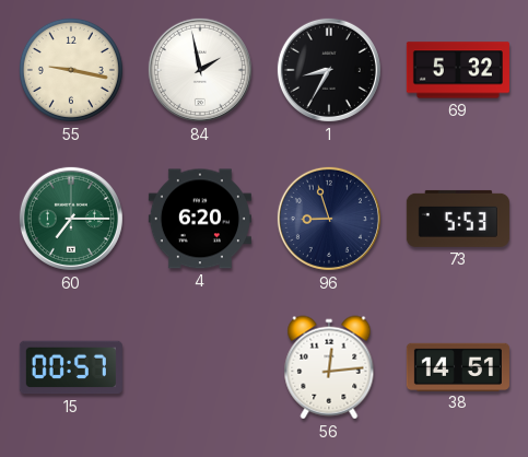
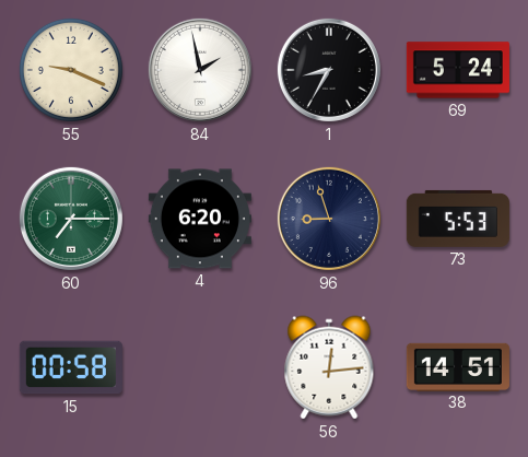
55: 9:17 -> 9:19
69: 5:32 -> 5:24
15: 00:57 -> 00:58
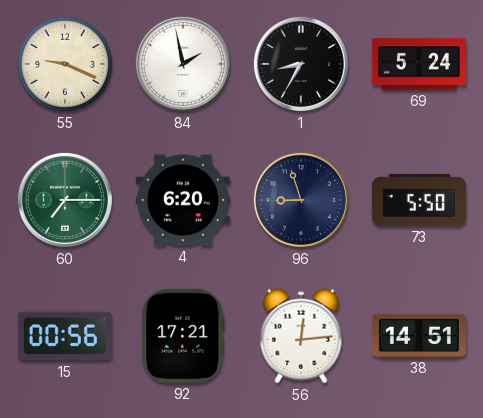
73: 5:53 -> 5:50
15: 00:58 -> 00:56
92: none -> 17:21
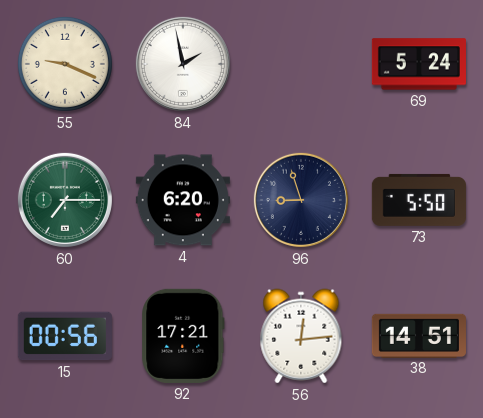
1: 8:35 -> none
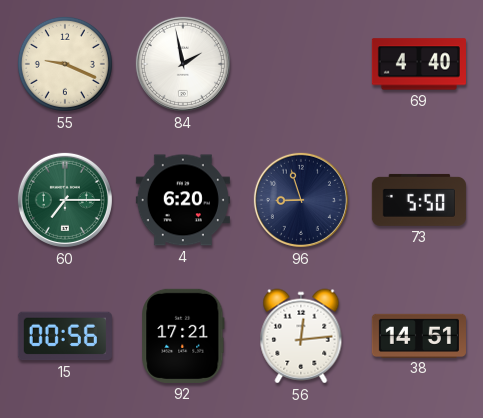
69: 5:24 -> 4:40
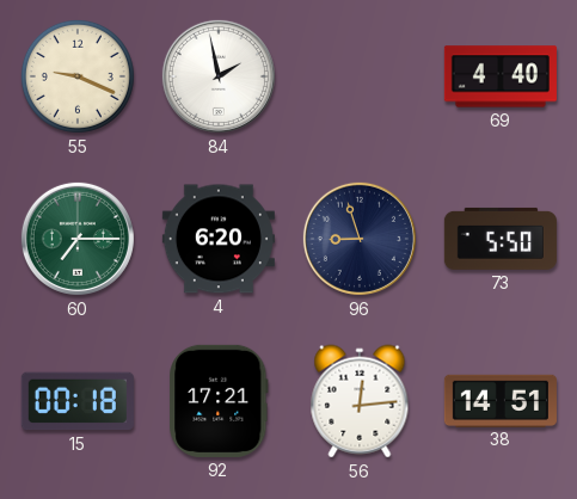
15: 00:56 -> 00:18
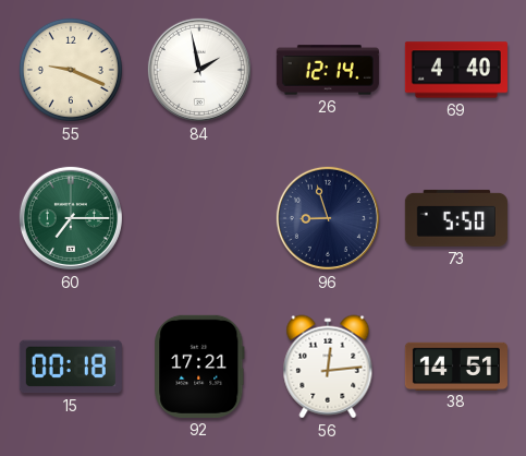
26: none -> 12:14
4: 6:20 -> none
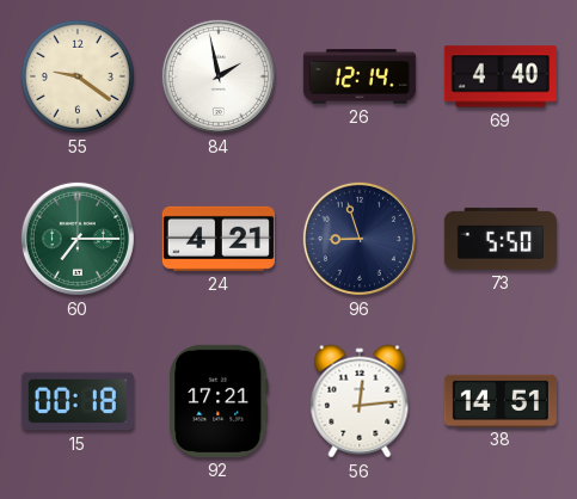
55: 9:19 -> 9:21
24: none -> 4:21
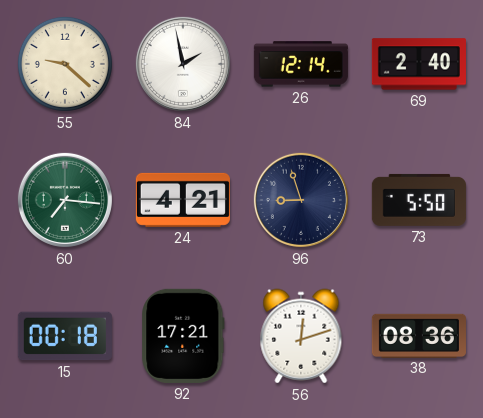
55: 9:21 -> 9:22
69: 4:40 -> 2:40
60: 7:15 -> 7:16
56: 12:14 -> 12:12
38: 14:51 -> 08:36
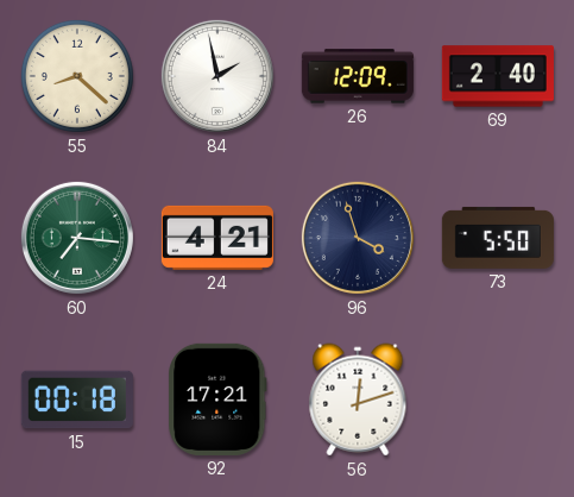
55: 9:22 -> 8:22
26: 12:14 -> 12:09
96: 8:57 -> 3:57
38: 08:36 -> none
